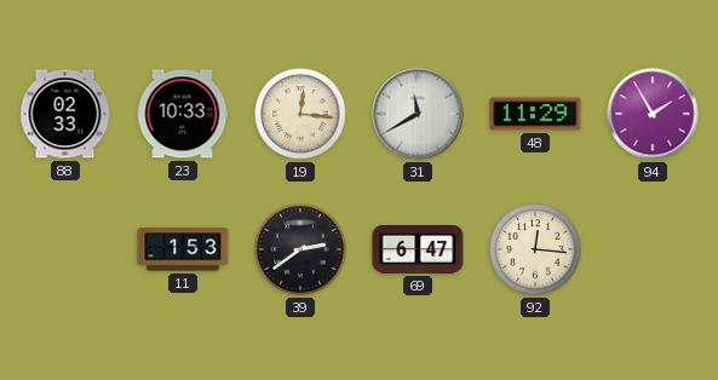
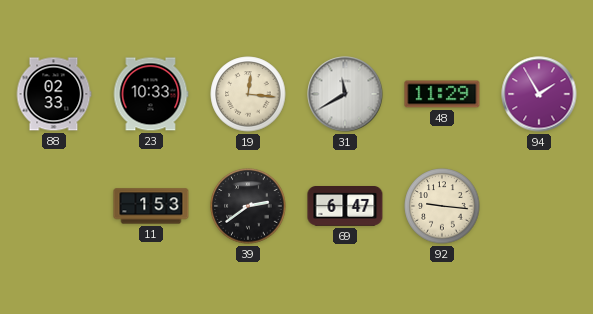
92: 12:16 -> 9:16
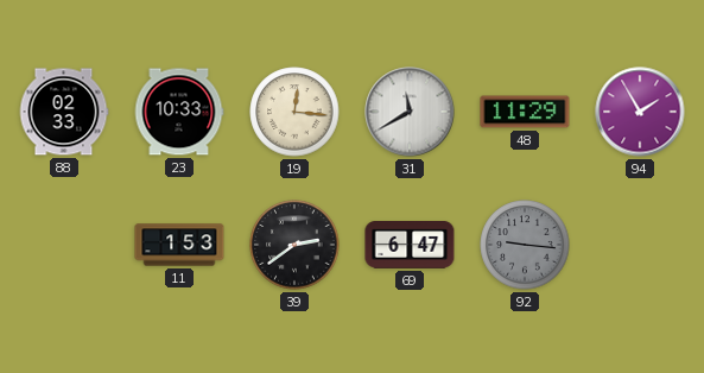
92 dial: cream -> grey
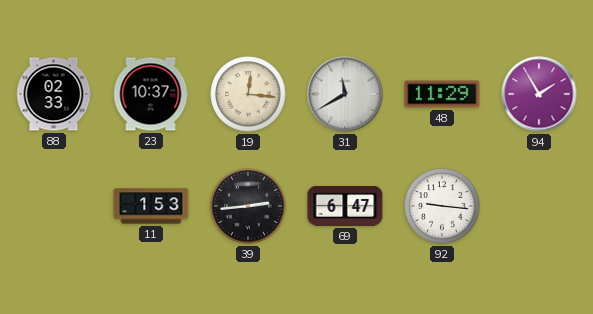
23: 10:33 -> 10:37
39: 2:39 -> 2:44
92 dial: grey -> white
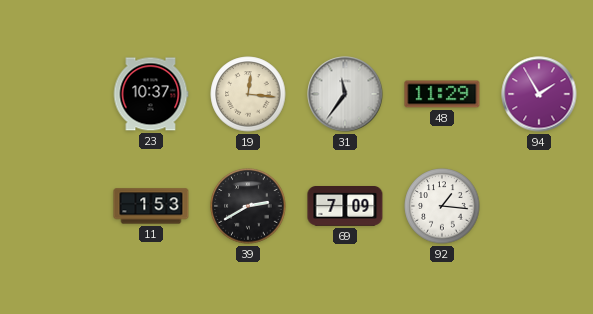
88: 02:33 -> none
31: 11:40 -> 11:36
39: 2:44 -> 2:40
69: 6:47 -> 7:09
92: 9:16 -> 1:16
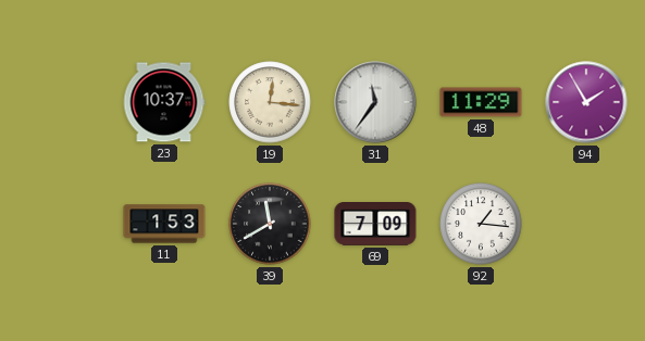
39: 2:40 -> 11:40
